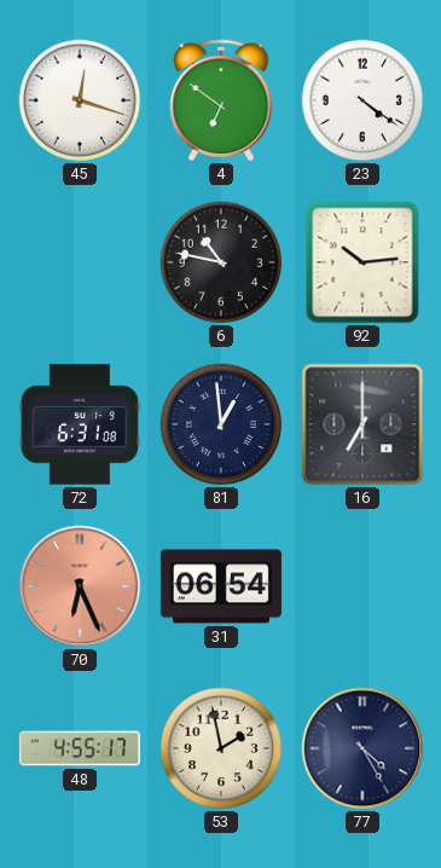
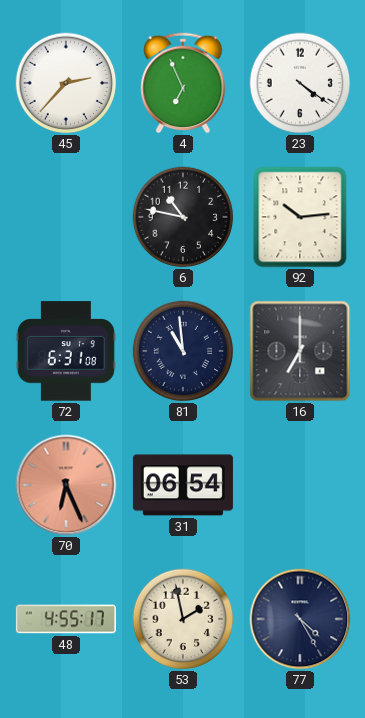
45: 12:18 -> 2:37
4: 6:51 -> 6:56
81: 12:59 -> 10:59
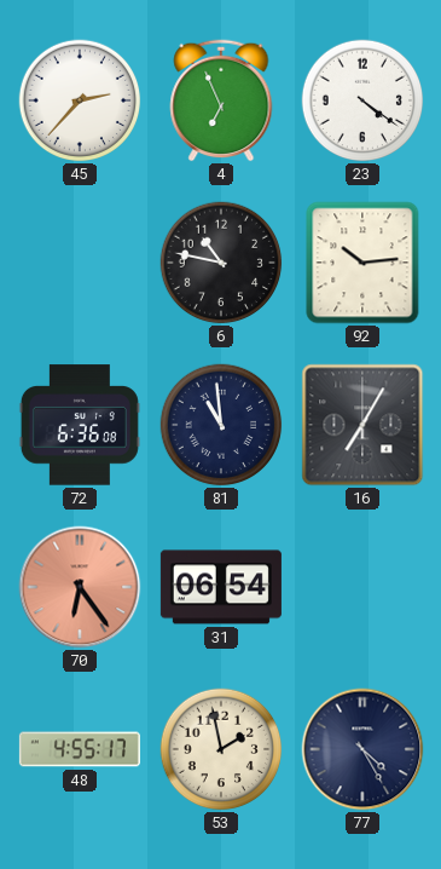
72: 6:31 -> 6:36
16: 7:00 -> 7:05
70: 6:26 -> 6:24
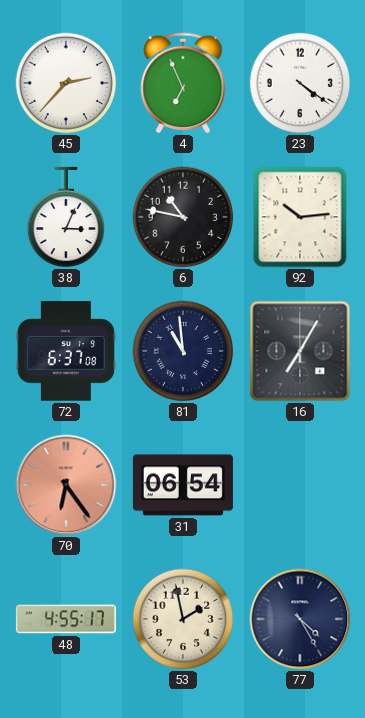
38: none -> 3:04
72: 6:36 -> 6:37
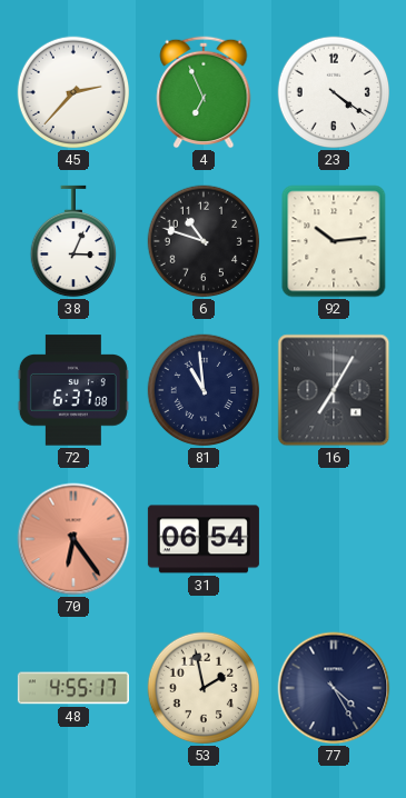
6: 10:47 -> 10:48
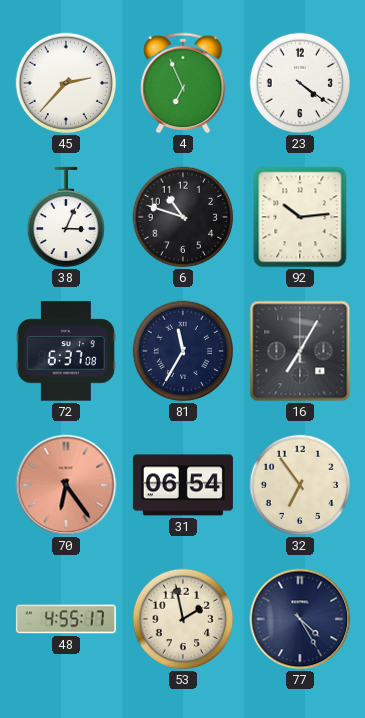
81: 10:59 -> 11:35
32: none -> 6:54
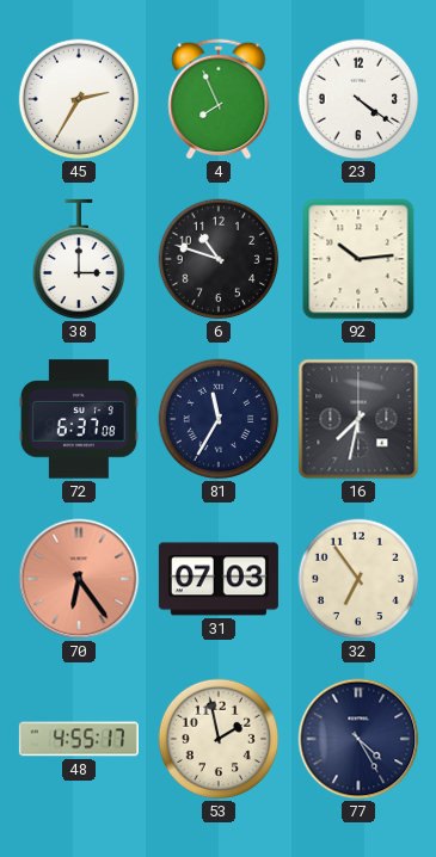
45: 2:37 -> 2:35
4: 6:56 -> 7:56
38: 3:04 -> 3:00
16: 7:05 -> 7:32
31: 06:54 -> 07:03
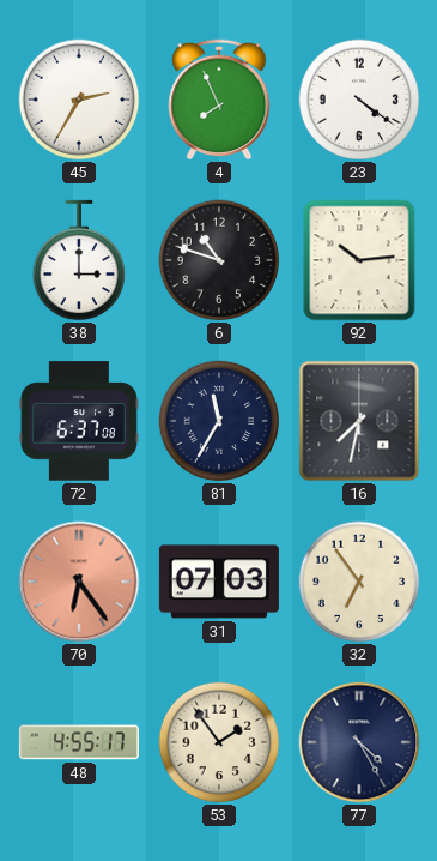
53: 1:58 -> 1:54
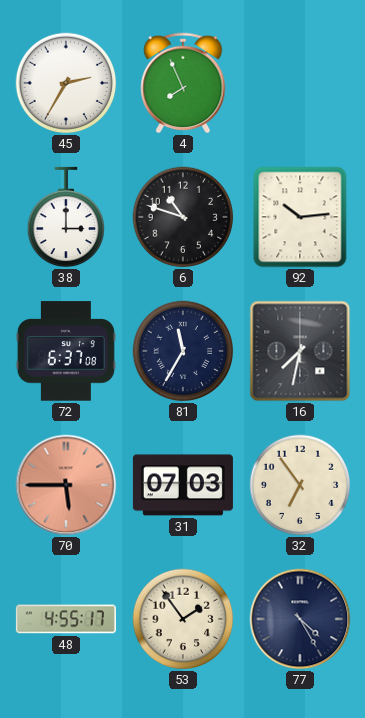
23: 4:21 -> none
70: 6:24 -> 5:45
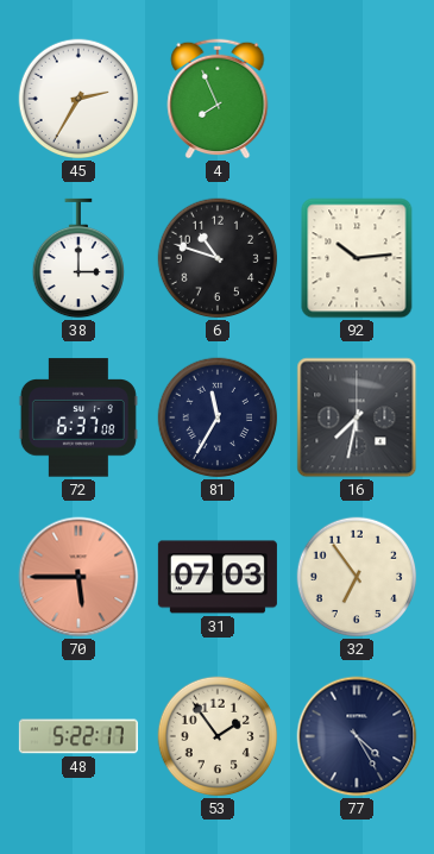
48: 4:55 -> 5:22
